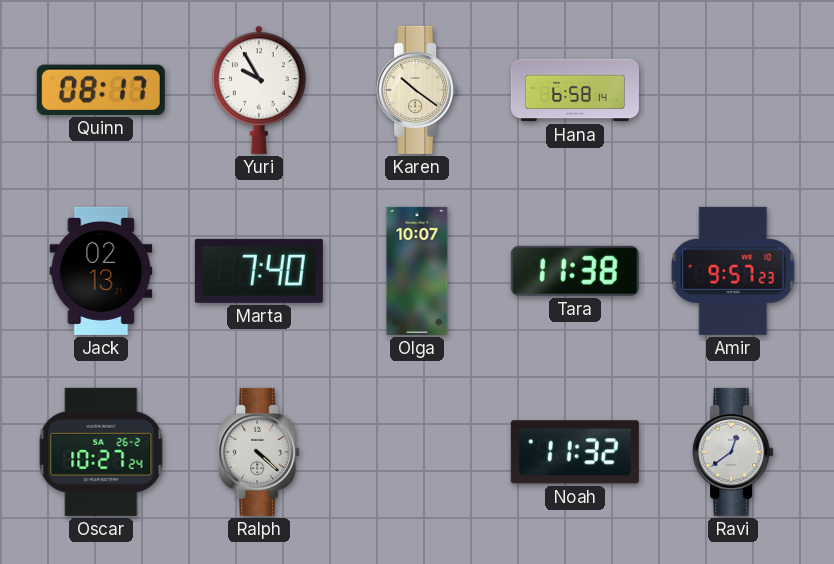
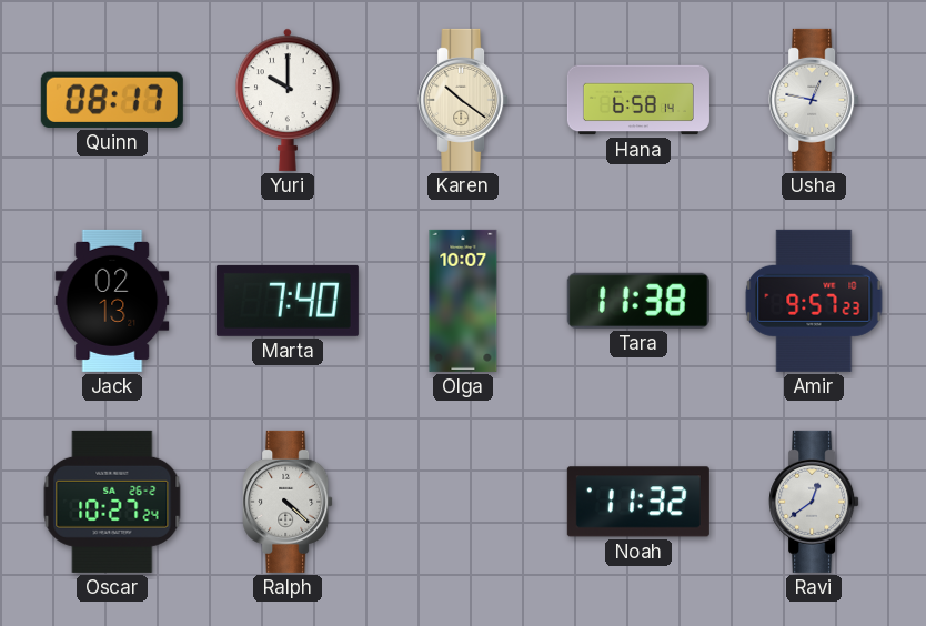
Yuri: 9:55 -> 10:00
Usha: none -> 12:47
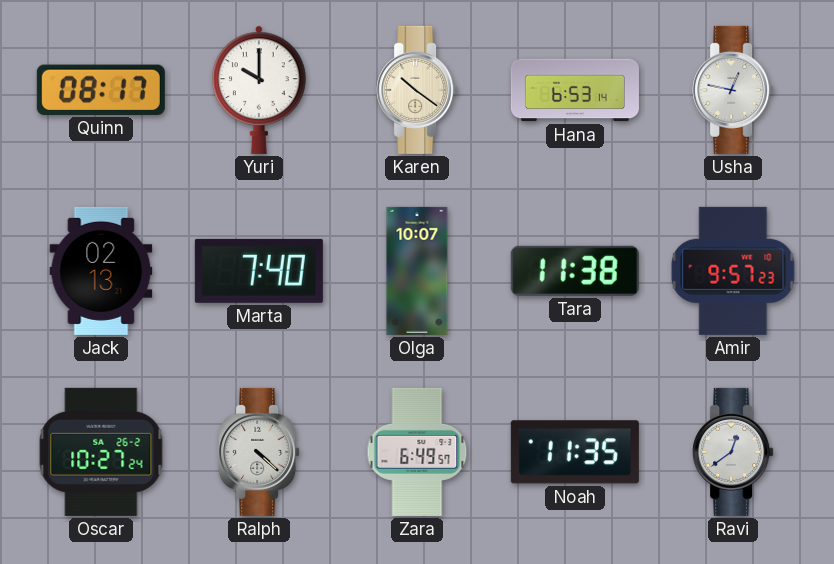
Hana: 6:58 -> 6:53
Zara: none -> 6:49
Noah: 11:32 -> 11:35
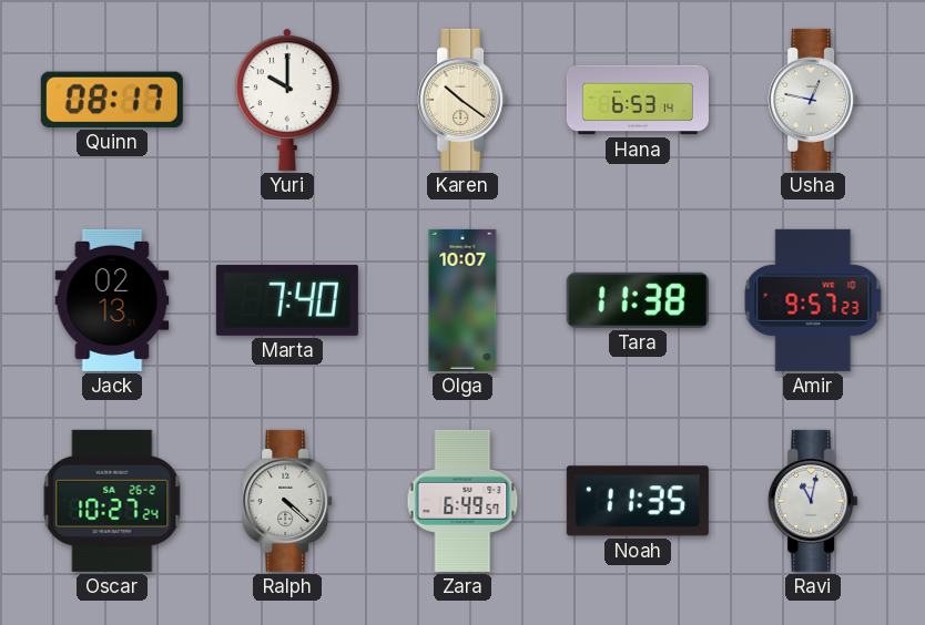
Ravi: 12:39 -> 11:02
